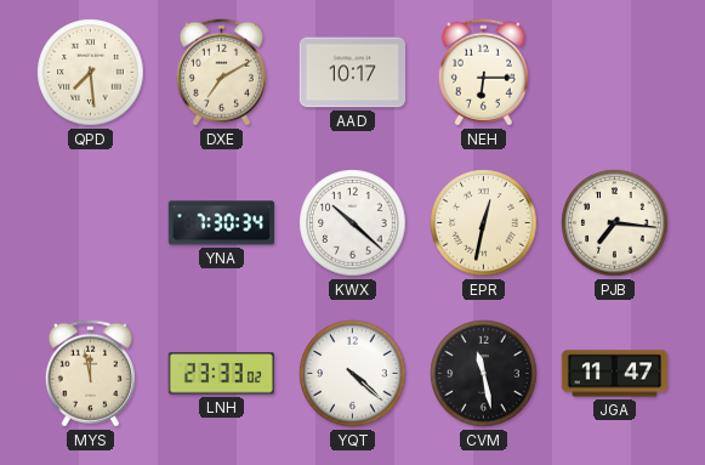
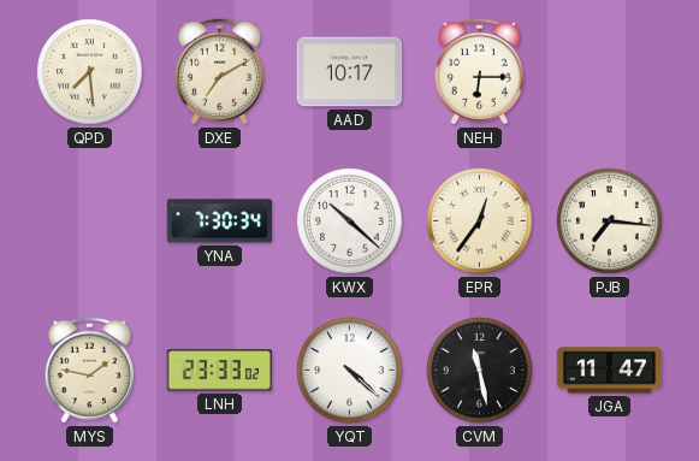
EPR: 12:32 -> 12:36
MYS: 11:58 -> 1:47
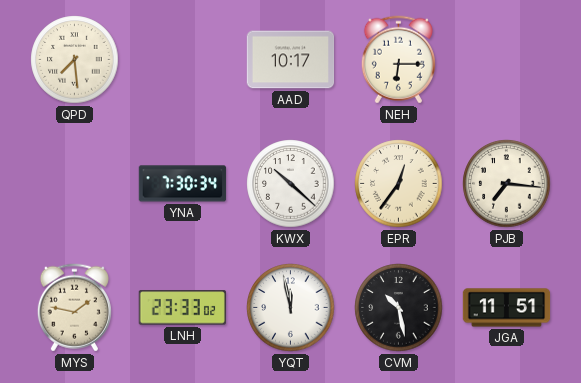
DXE: 7:10 -> none
YQT: 4:22 -> 11:58
CVM: 11:28 -> 10:28
JGA: 11:47 -> 11:51
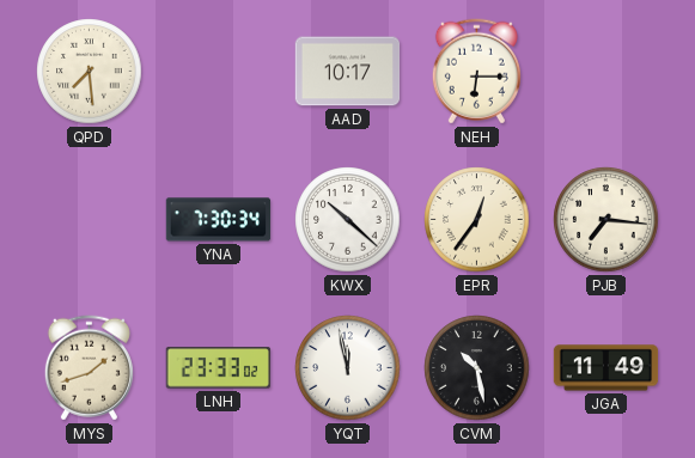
MYS: 1:47 -> 1:42
JGA: 11:51 -> 11:49
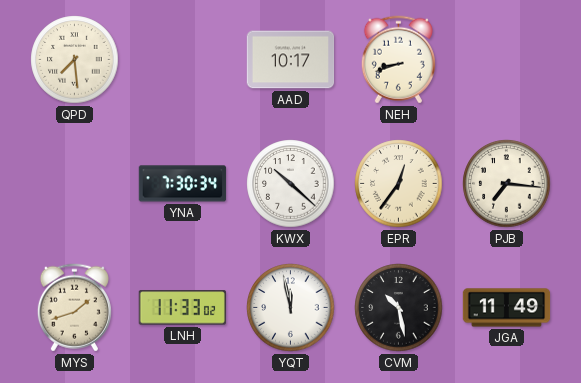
NEH: 6:15 -> 8:42
LNH: 23:33 -> 11:33
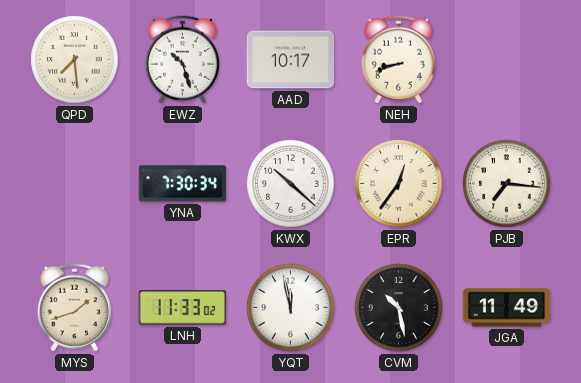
EWZ: none -> 10:27
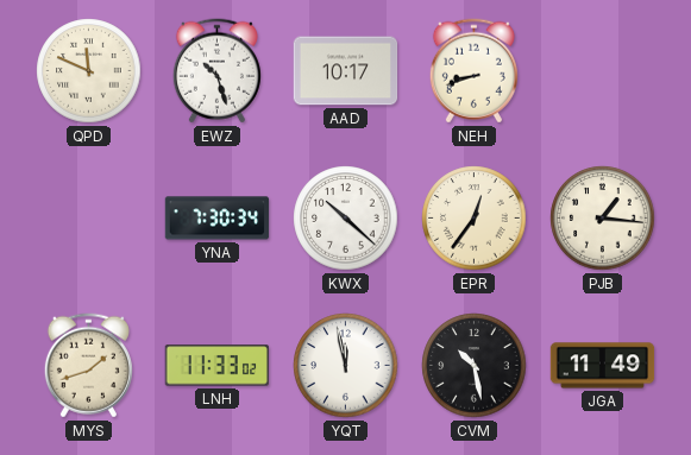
QPD: 7:29 -> 11:49
PJB: 7:16 -> 1:16
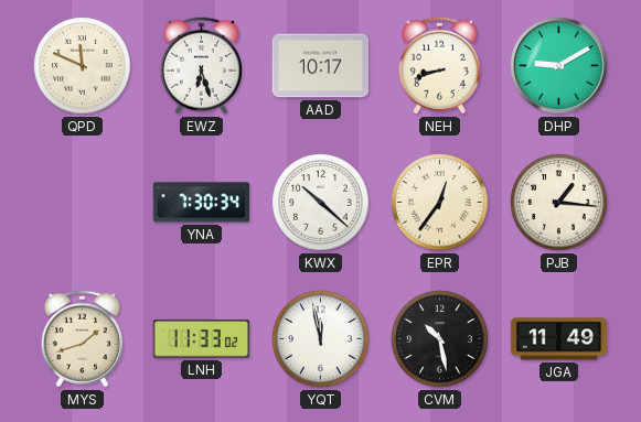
EWZ: 10:27 -> 6:27
DHP: none -> 9:10
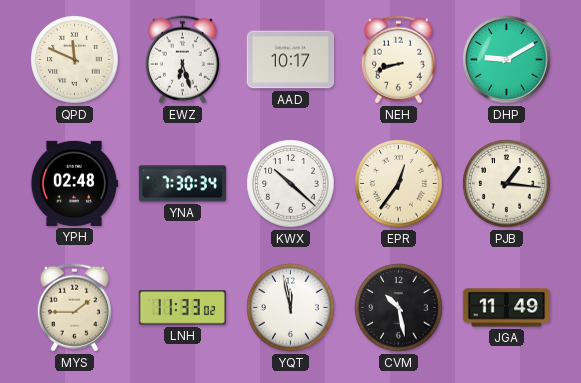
YPH: none -> 02:48
MYS: 1:42 -> 1:45
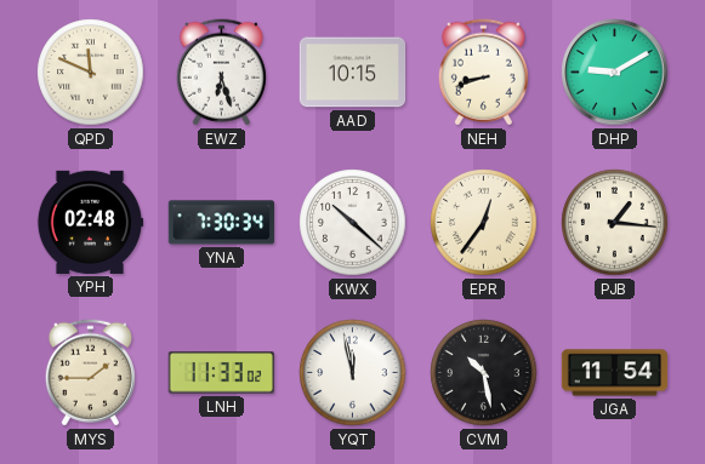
AAD: 10:17 -> 10:15
JGA: 11:49 -> 11:54
